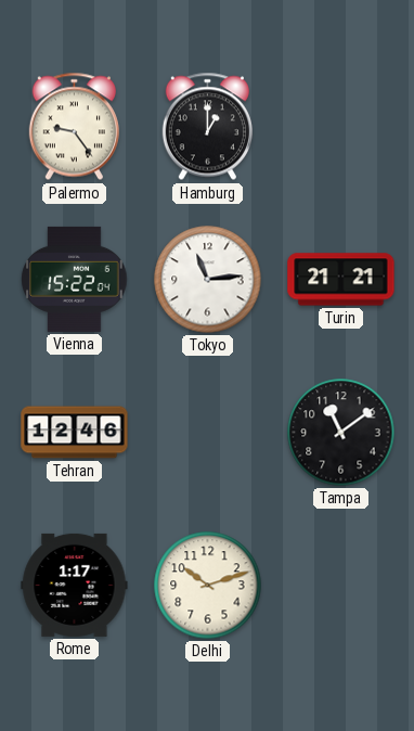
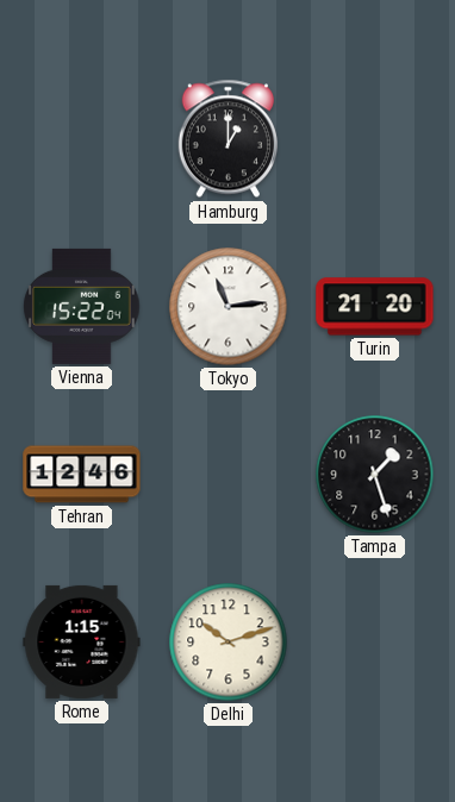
Palermo: 9:24 -> none
Turin: 21:21 -> 21:20
Tampa: 11:09 -> 1:27
Rome: 1:17 -> 1:15
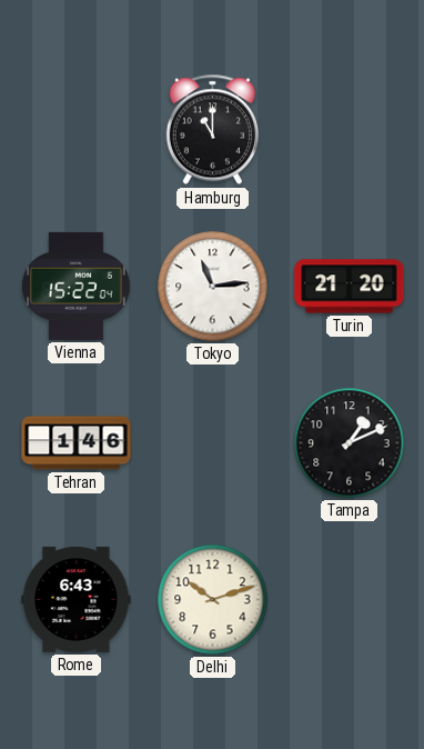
Hamburg: 1:00 -> 11:00
Tehran: 12:46 -> 1:46
Tampa: 1:27 -> 1:11
Rome: 1:15 -> 6:43
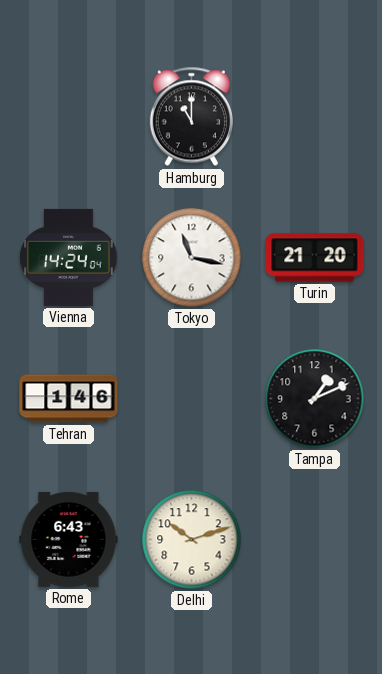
Vienna: 15:22 -> 14:24
Tokyo: 11:14 -> 11:17
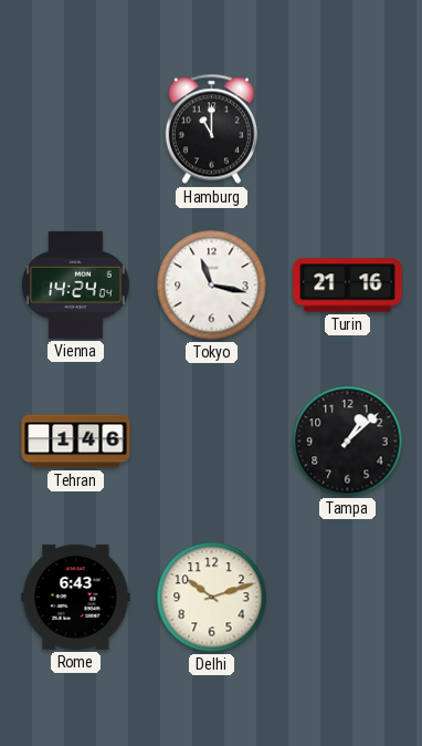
Turin: 21:20 -> 21:16
Tampa: 1:11 -> 1:08
